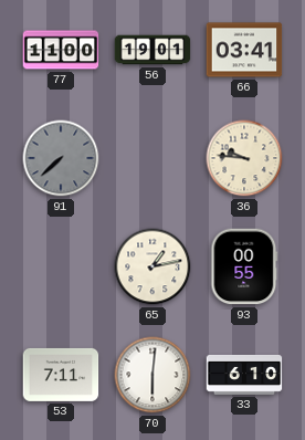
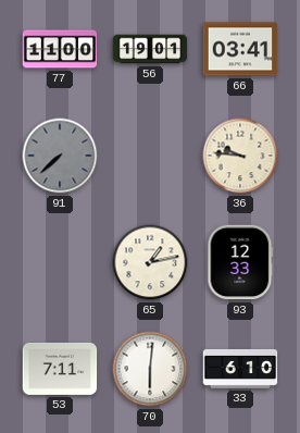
93: 00:55 -> 12:33
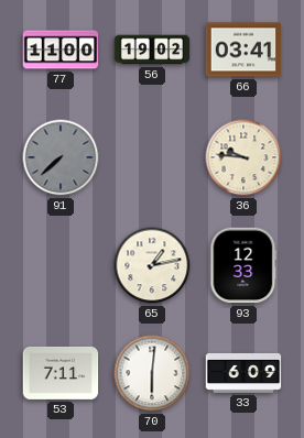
56: 19:01 -> 19:02
33: 6:10 -> 6:09
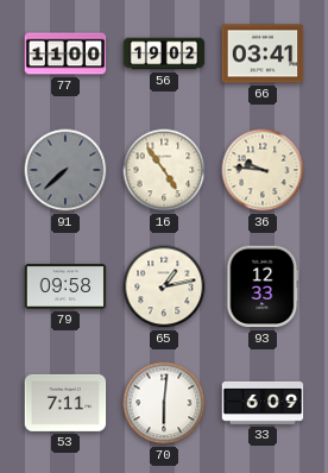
16: none -> 4:54
79: none -> 09:58
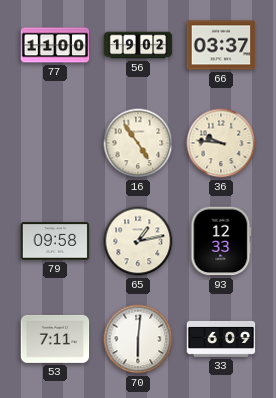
66: 03:41 -> 03:37
91: 7:38 -> none
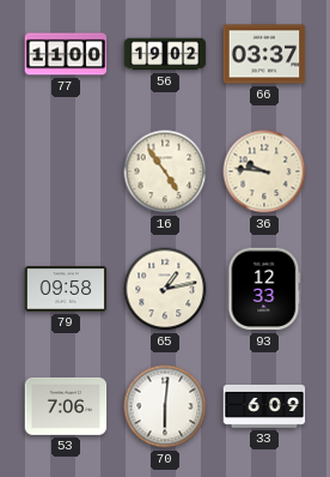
53: 7:11 -> 7:06
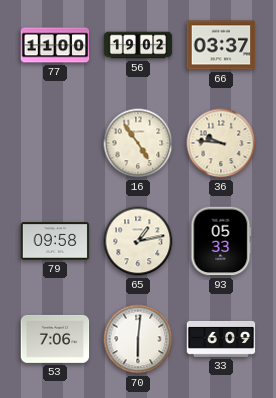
93: 12:33 -> 05:33
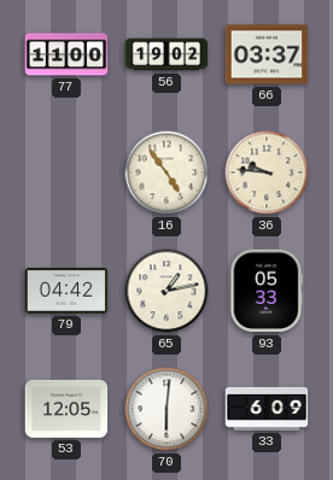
79: 09:58 -> 04:42
53: 7:06 -> 12:05
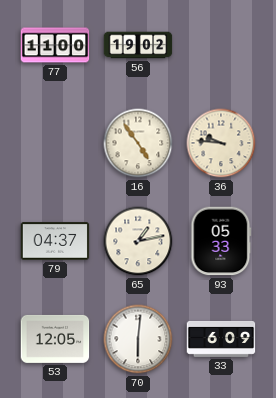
66: 03:37 -> none
79: 04:42 -> 04:37
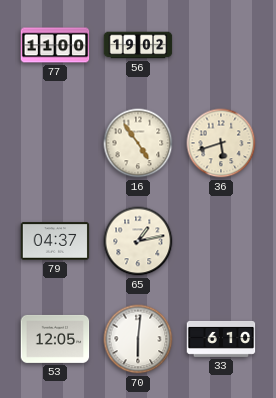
36: 9:46 -> 5:42
93: 05:33 -> none
33: 6:09 -> 6:10
